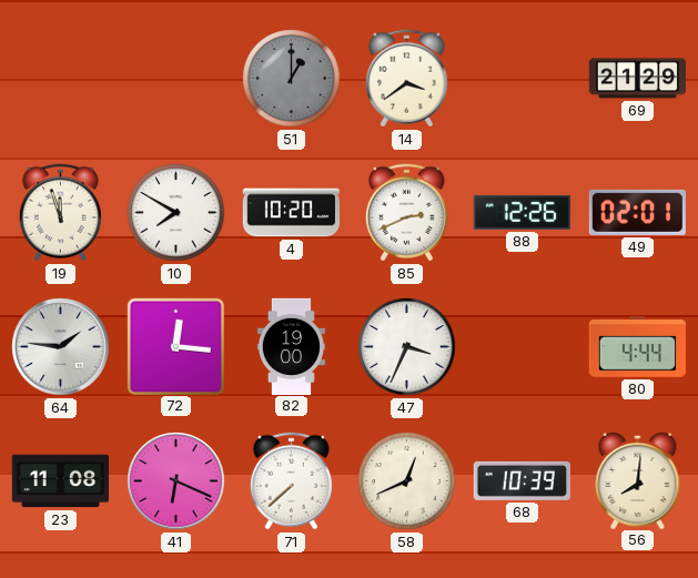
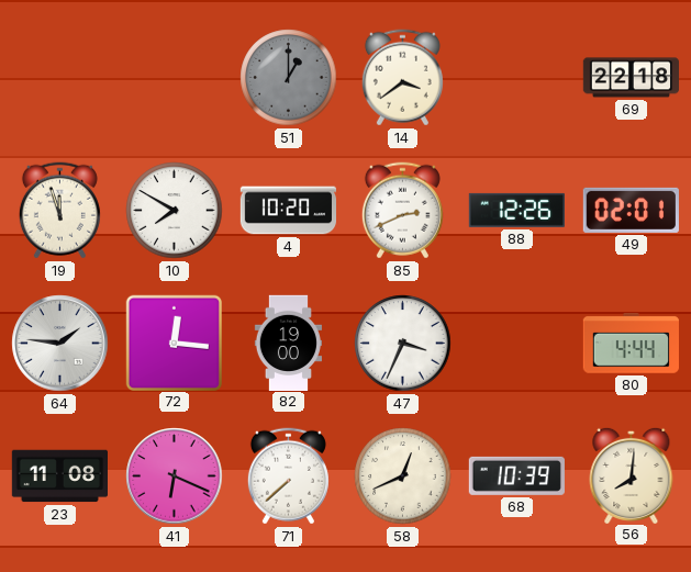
69: 21:29 -> 22:18
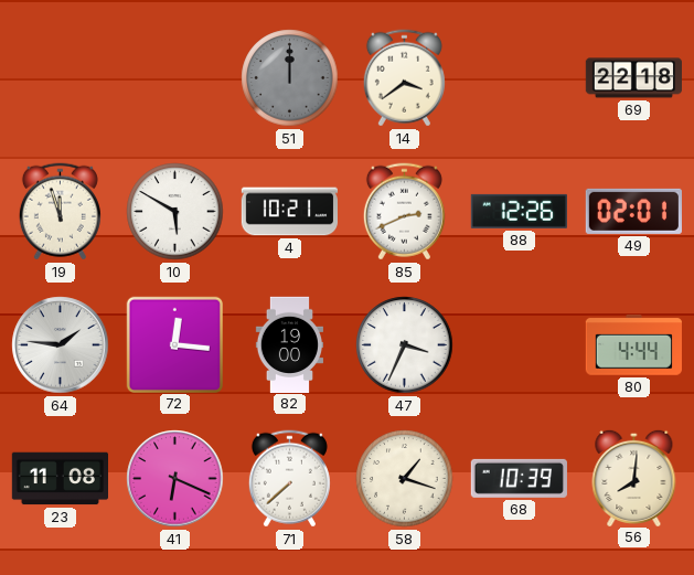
51: 1:00 -> 12:00
10: 7:50 -> 5:50
4: 10:20 -> 10:21
58: 12:41 -> 1:18
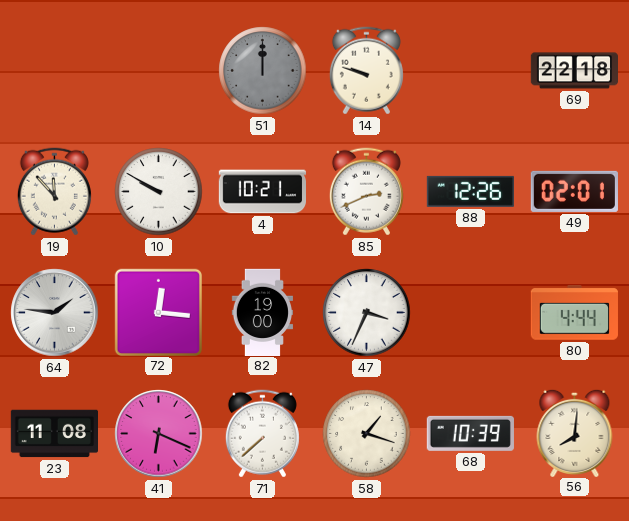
14: 3:39 -> 9:48
19: 11:57 -> 11:53
10: 5:50 -> 9:50
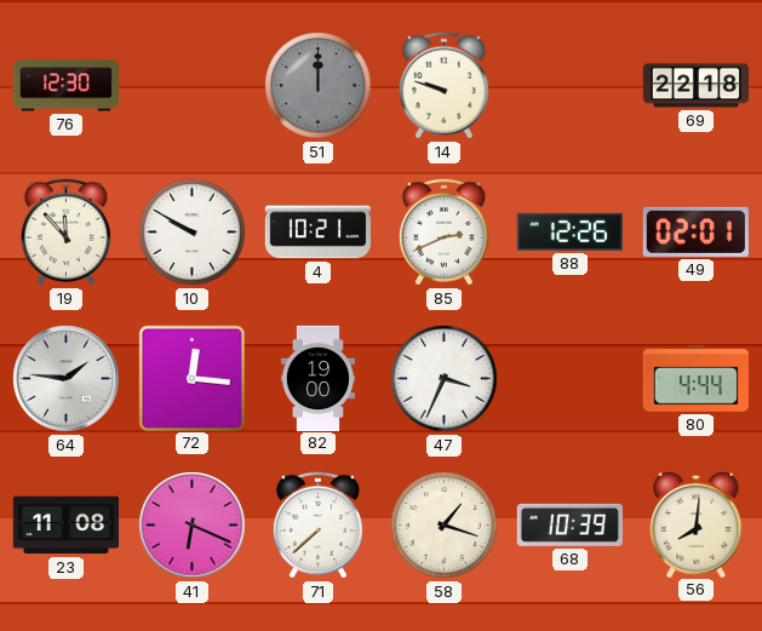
76: none -> 12:30
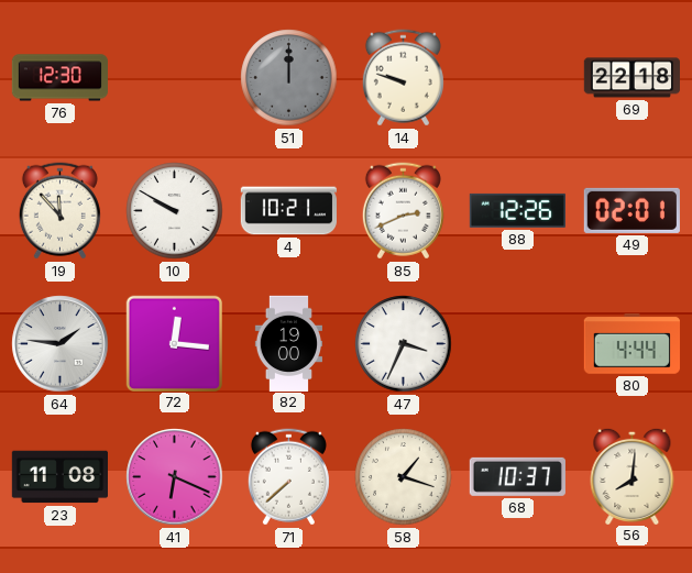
68: 10:39 -> 10:37
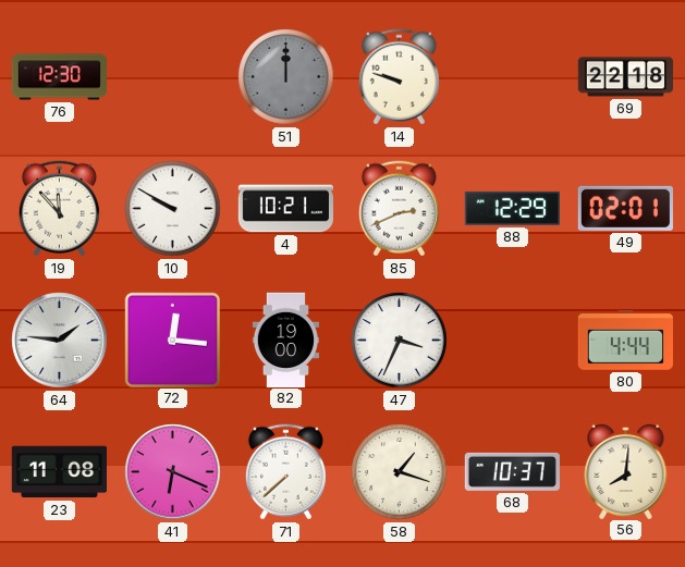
88: 12:26 -> 12:29
